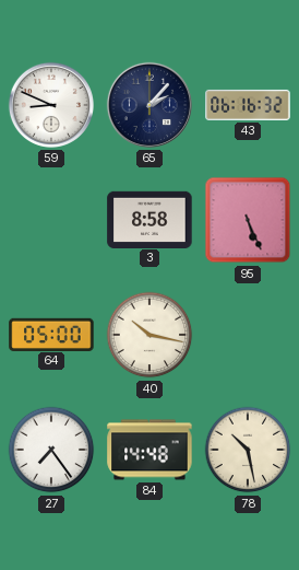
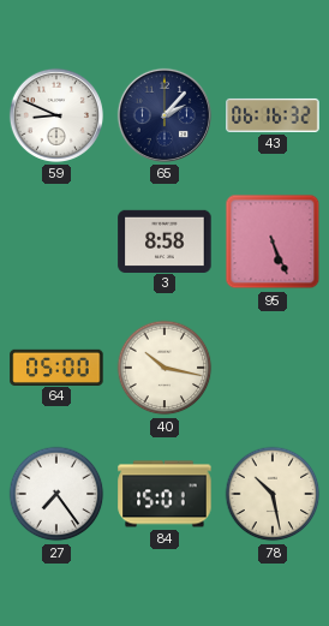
84: 14:48 -> 15:01
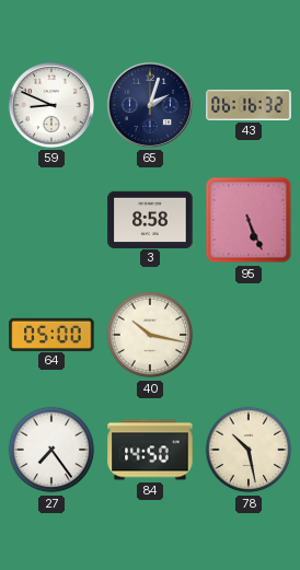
65: 2:07 -> 2:03
84: 15:01 -> 14:50
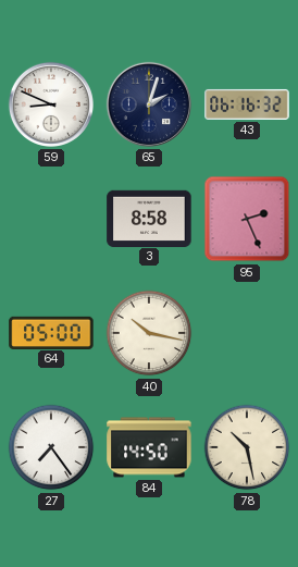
95: 5:26 -> 2:26
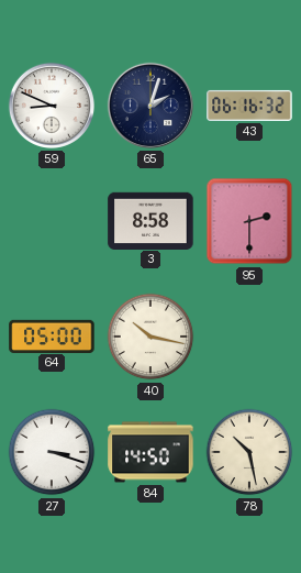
95: 2:26 -> 2:30
27: 7:24 -> 3:18
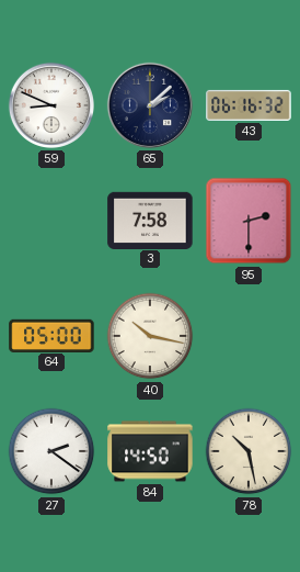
65: 2:03 -> 2:08
3: 8:58 -> 7:58
27: 3:18 -> 2:21
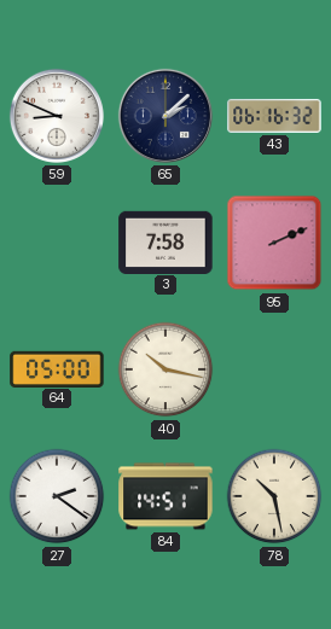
95: 2:30 -> 2:11
84: 14:50 -> 14:51
